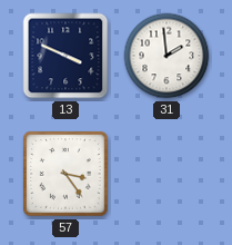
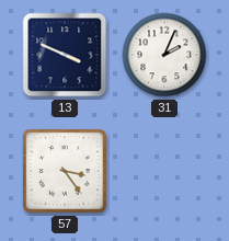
31: 1:59 -> 2:04
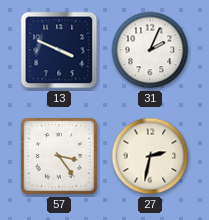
27: none -> 2:32
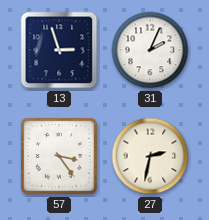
13: 3:49 -> 2:57
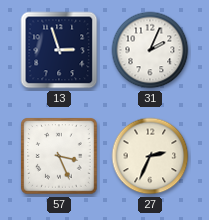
57: 3:24 -> 3:26
27: 2:32 -> 2:34
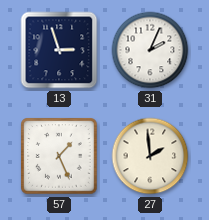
57: 3:26 -> 1:26
27: 2:34 -> 1:59
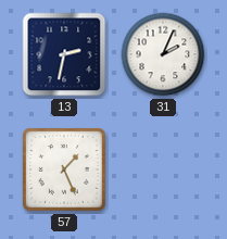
13: 2:57 -> 2:32
27: 1:59 -> none
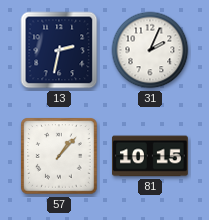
57: 1:26 -> 1:07
81: none -> 10:15
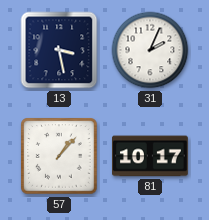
13: 2:32 -> 3:28
81: 10:15 -> 10:17
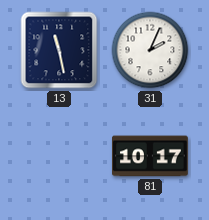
13: 3:28 -> 11:28
57: 1:07 -> none
